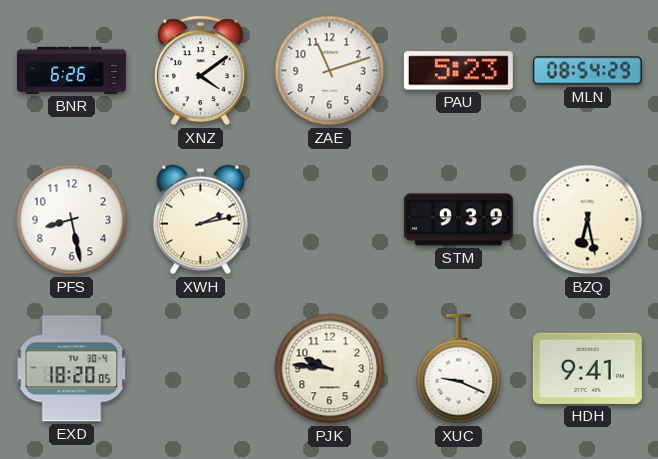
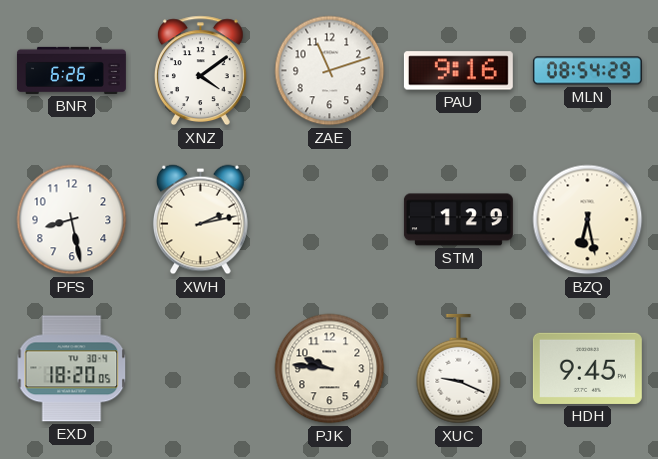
PAU: 5:23 -> 9:16
STM: 9:39 -> 1:29
HDH: 9:41 -> 9:45
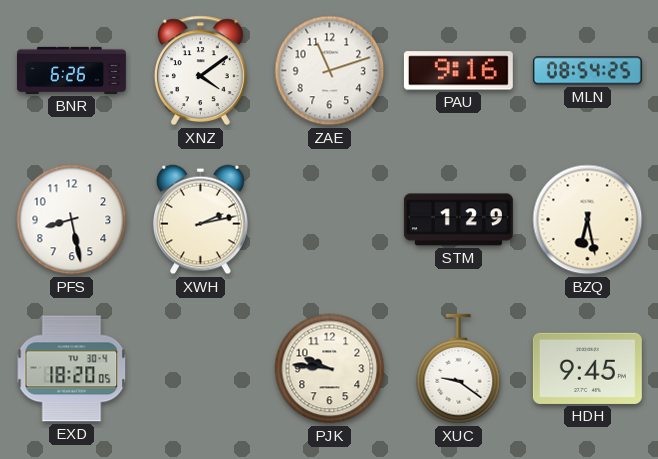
MLN: 08:54:29 -> 08:54:25
XUC: 9:19 -> 9:21
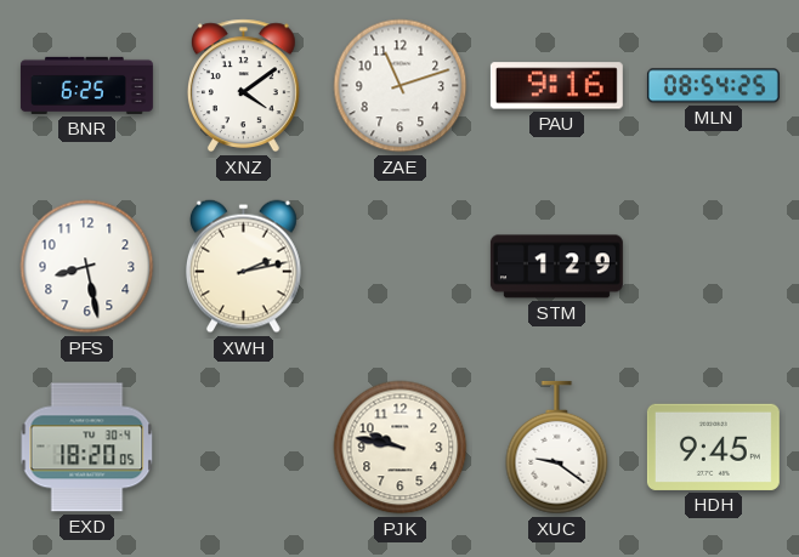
BNR: 6:26 -> 6:25
BZQ: 6:28 -> none
PJK: 9:46 -> 9:47
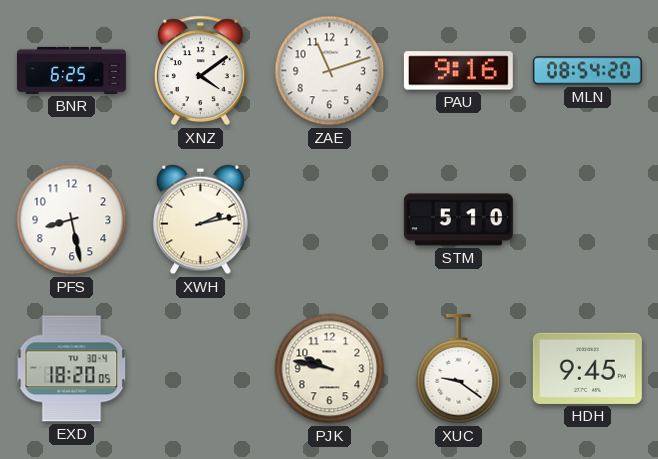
MLN: 08:54:25 -> 08:54:20
STM: 1:29 -> 5:10
